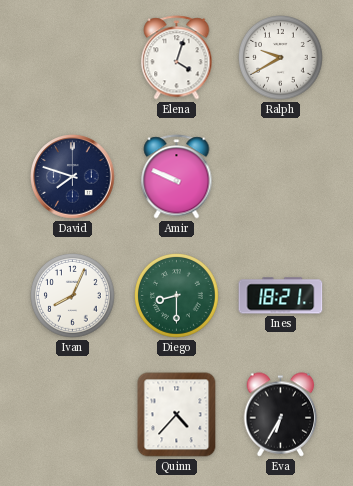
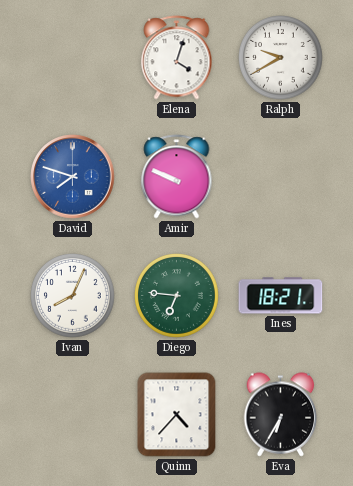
David dial: navy -> blue
Diego: 8:30 -> 6:46
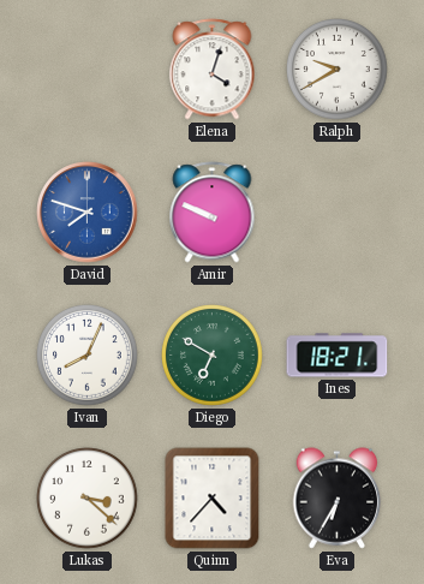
Diego: 6:46 -> 6:50
Lukas: none -> 3:22
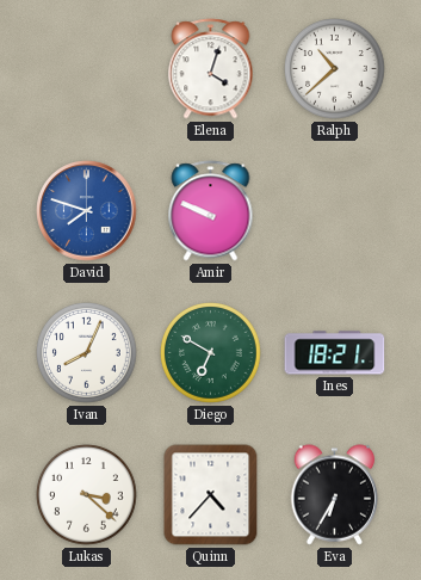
Ralph: 9:40 -> 10:38
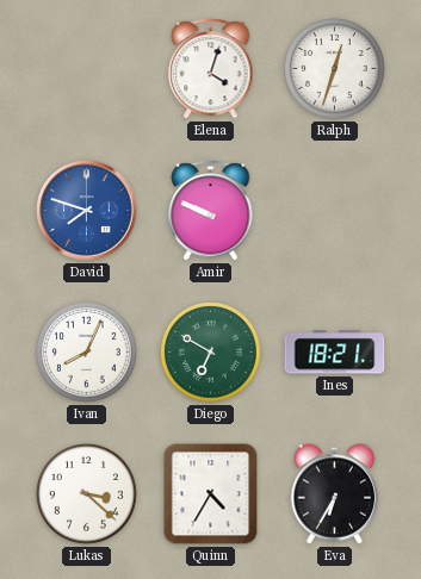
Ralph: 10:38 -> 12:33
Quinn: 4:37 -> 4:35
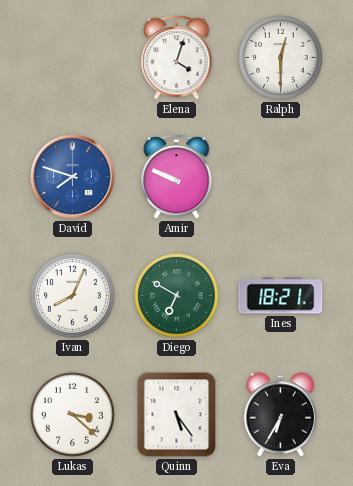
Ralph: 12:33 -> 12:30
Quinn: 4:35 -> 5:24
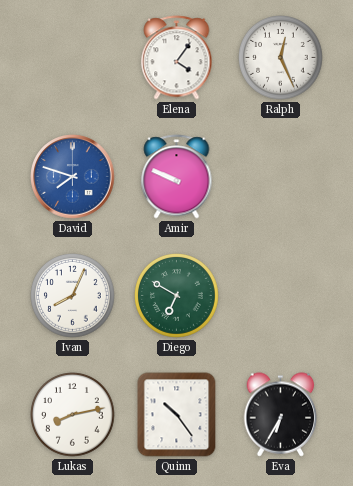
Elena: 4:03 -> 4:06
Ralph: 12:30 -> 12:26
Ines: 18:21 -> none
Lukas: 3:22 -> 8:13
Quinn: 5:24 -> 10:24
